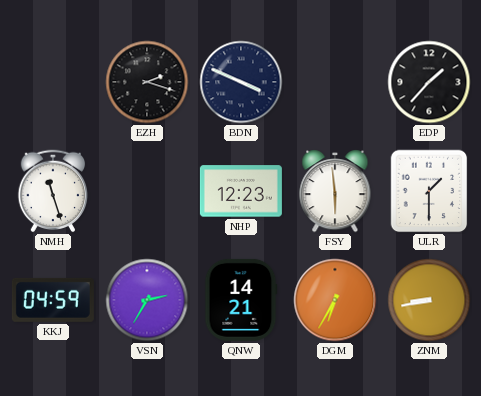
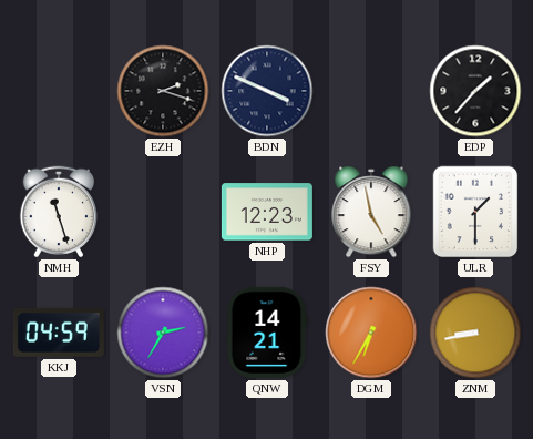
FSY: 5:59 -> 4:58
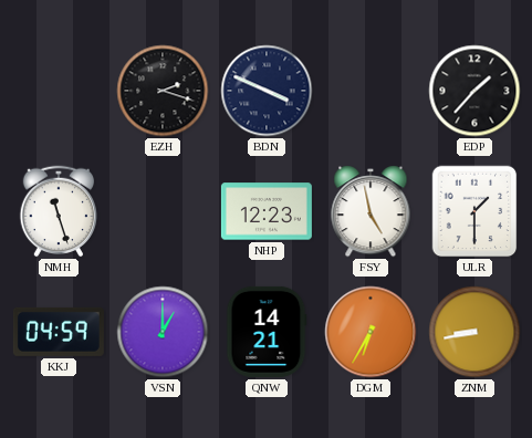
VSN: 2:35 -> 1:00
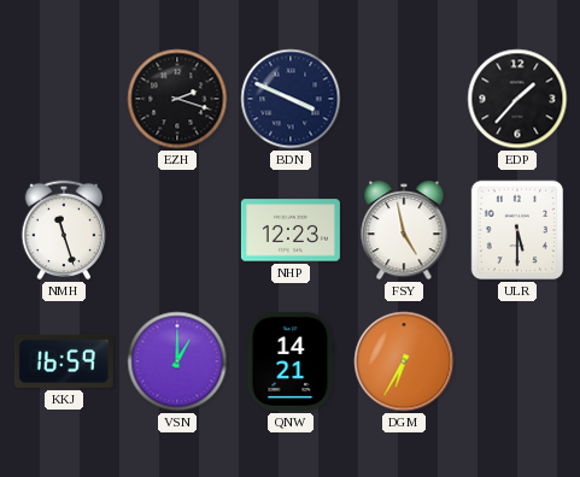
ULR: 1:30 -> 5:30
KKJ: 04:59 -> 16:59
ZNM: 8:43 -> none
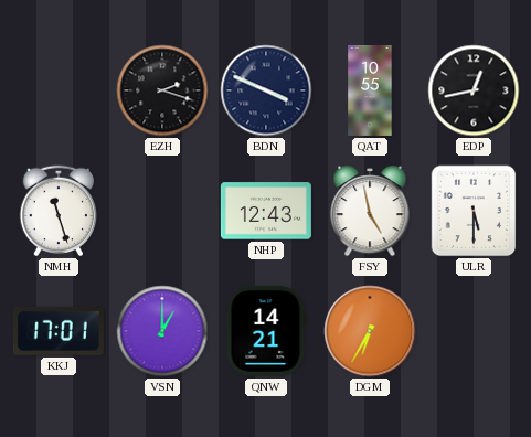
QAT: none -> 10:55
EDP: 1:37 -> 12:43
NHP: 12:23 -> 12:43
KKJ: 16:59 -> 17:01
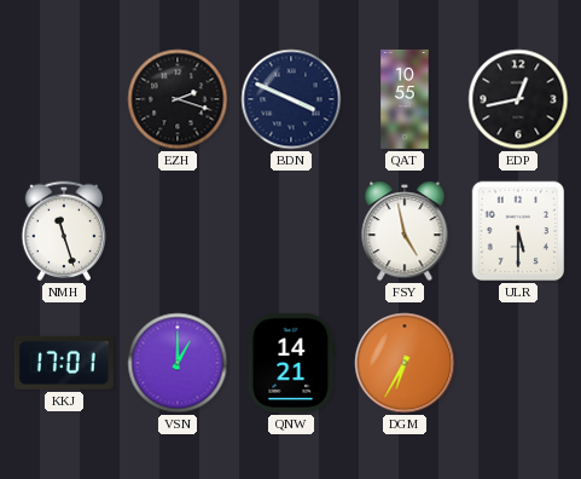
NHP: 12:43 -> none
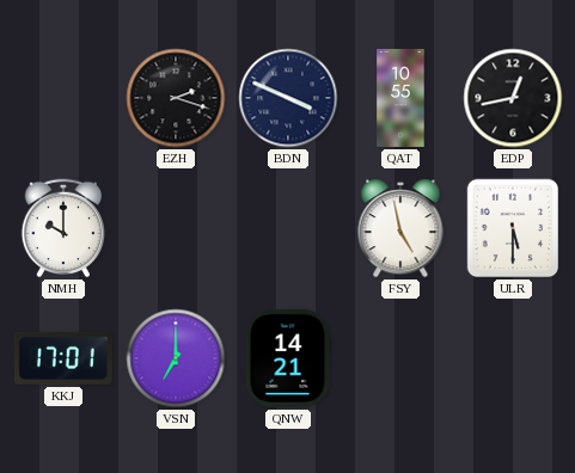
NMH: 11:27 -> 10:00
VSN: 1:00 -> 7:00
DGM: 6:35 -> none
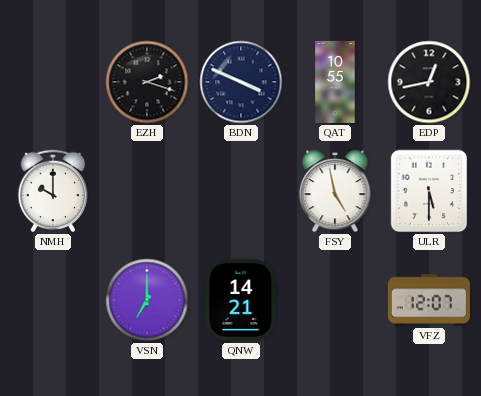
KKJ: 17:01 -> none
VFZ: none -> 12:07
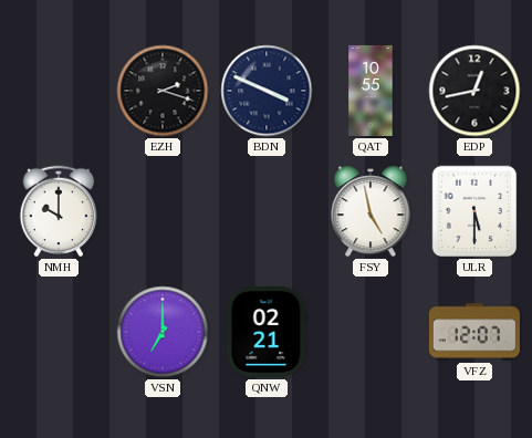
QNW: 14:21 -> 02:21
